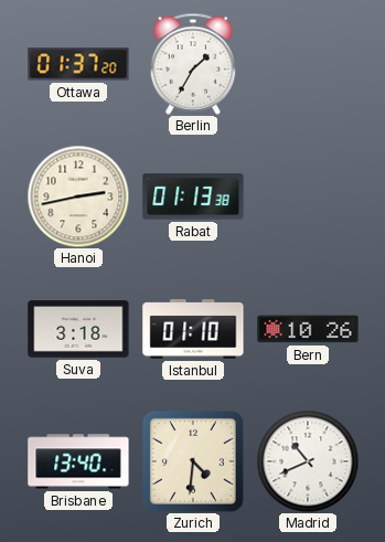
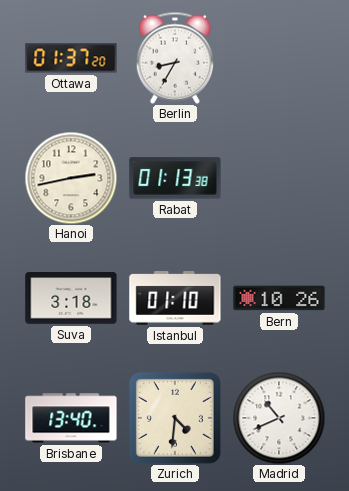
Berlin: 1:35 -> 8:35
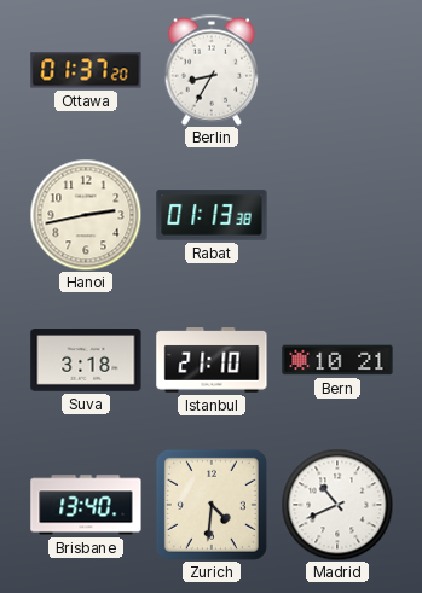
Istanbul: 01:10 -> 21:10
Bern: 10:26 -> 10:21
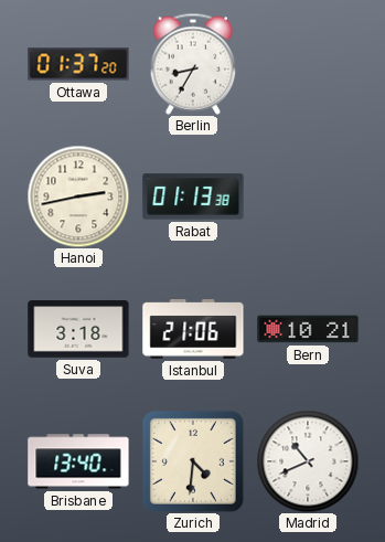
Istanbul: 21:10 -> 21:06
